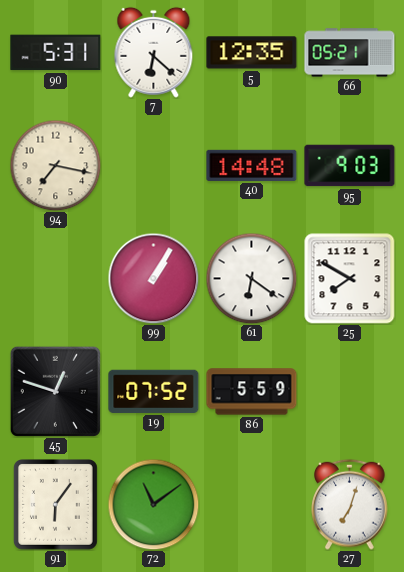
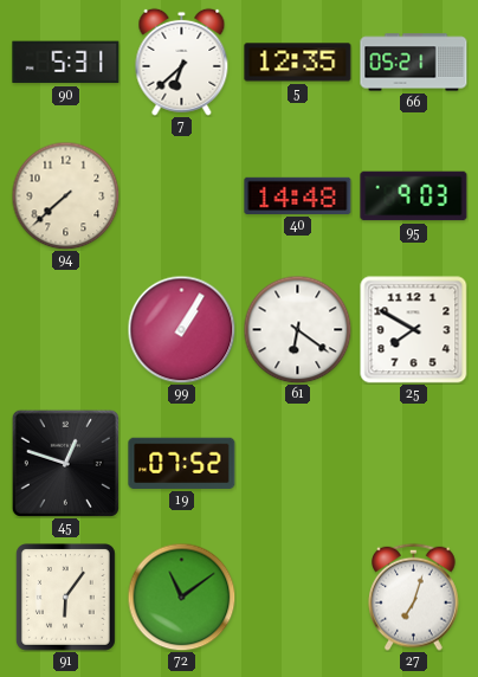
7: 6:22 -> 6:38
94: 7:17 -> 7:38
86: 5:59 -> none
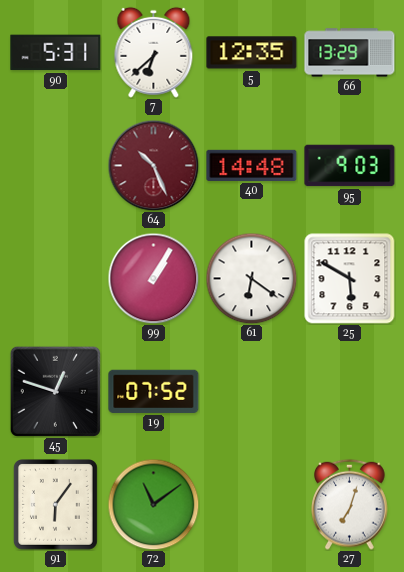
66: 05:21 -> 13:29
94: 7:38 -> none
64: none -> 10:26
25: 7:50 -> 5:50
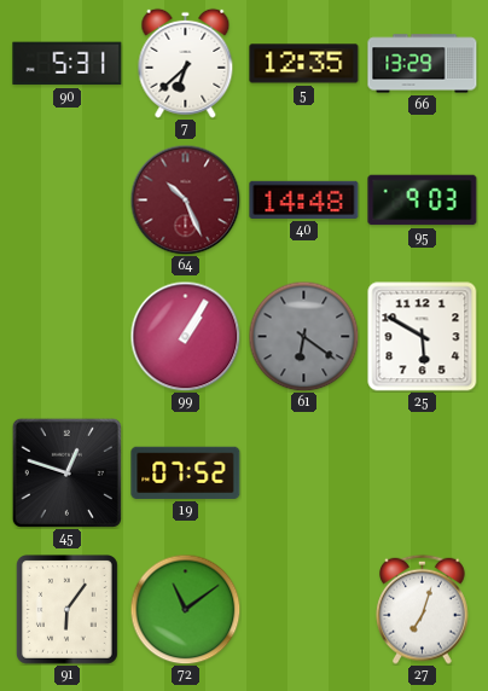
61 dial: white -> grey
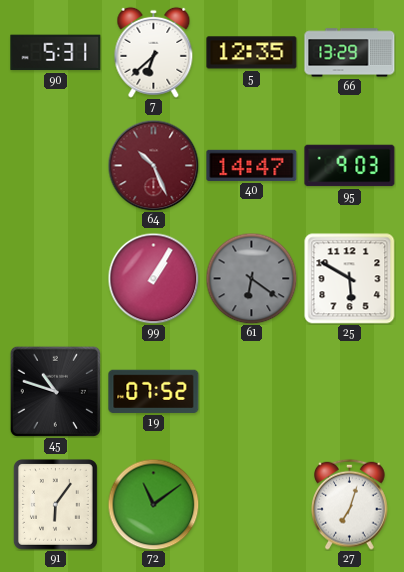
40: 14:48 -> 14:47
45: 12:48 -> 10:48
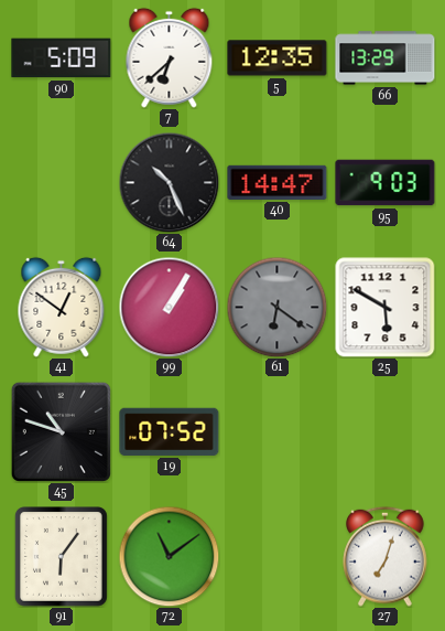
90: 5:31 -> 5:09
64 dial: burgundy -> black
41: none -> 12:51
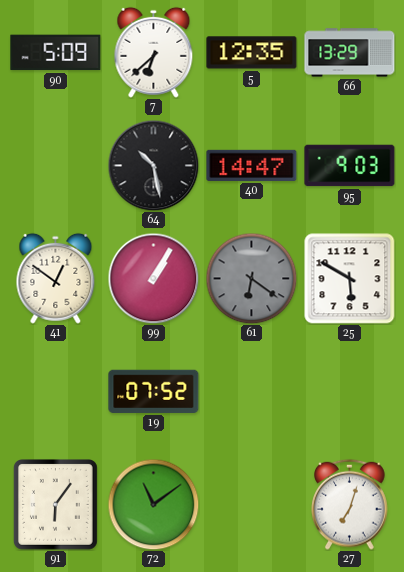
64: 10:26 -> 10:28
45: 10:48 -> none
